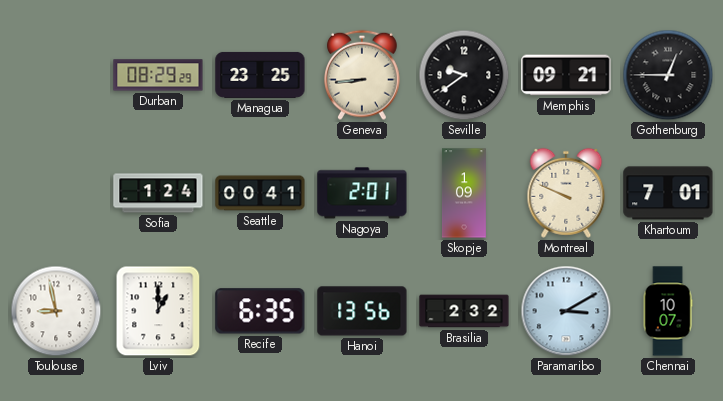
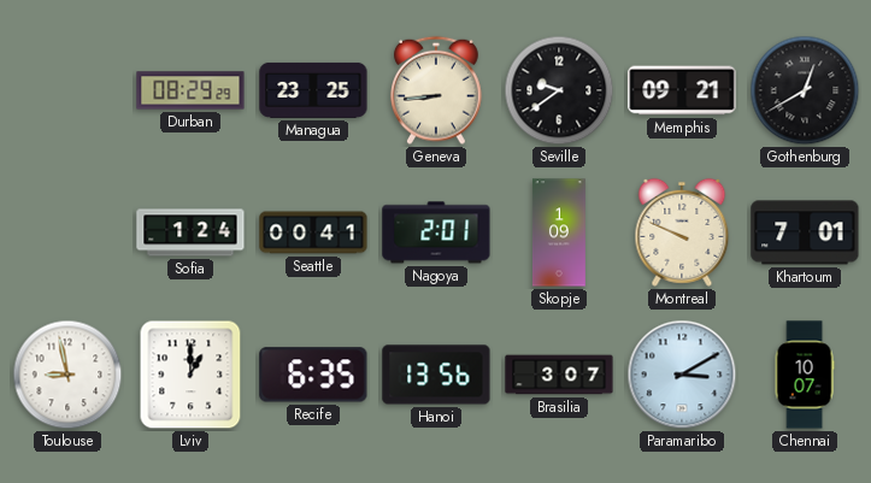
Gothenburg: 12:45 -> 12:40
Brasilia: 2:32 -> 3:07
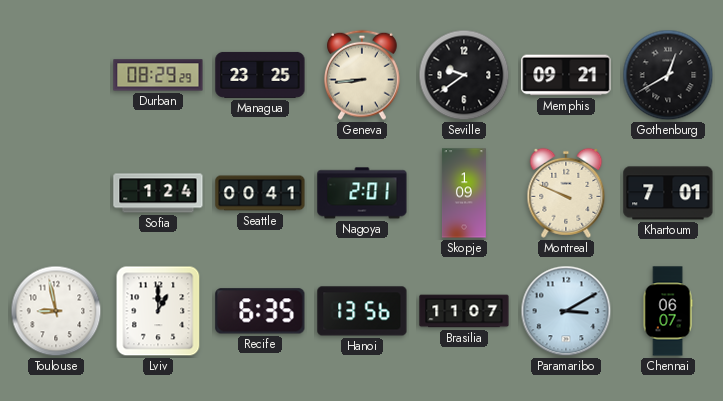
Brasilia: 3:07 -> 11:07
Chennai: 10:07 -> 06:07
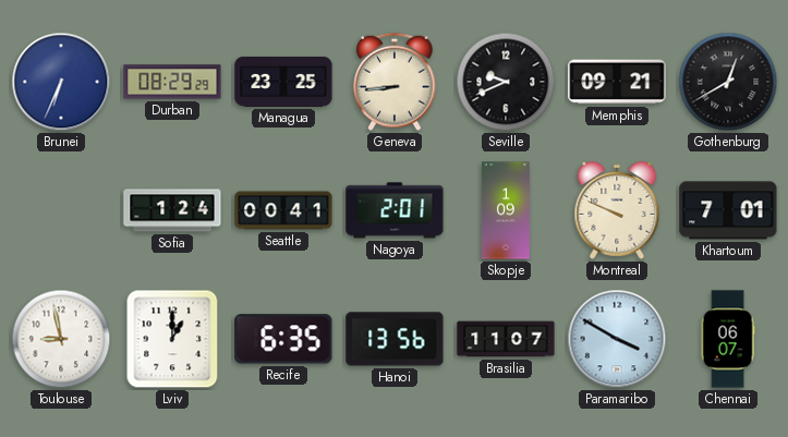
Brunei: none -> 6:34
Seville: 9:39 -> 9:41
Paramaribo: 3:10 -> 3:50
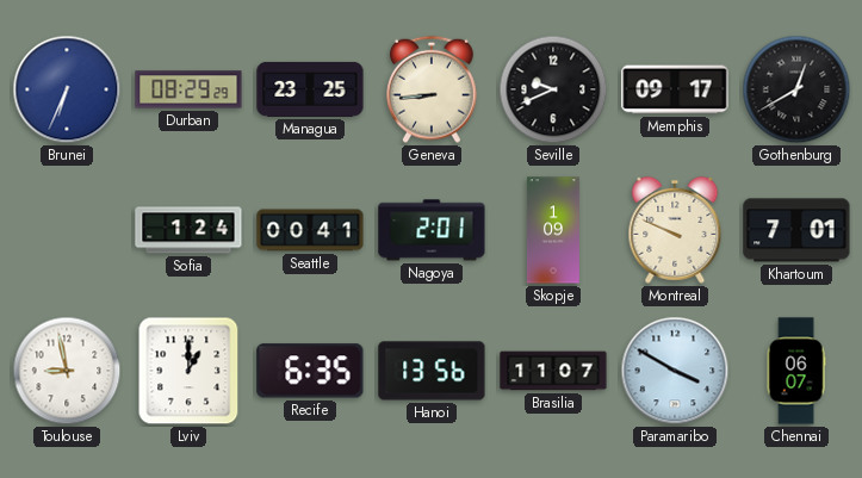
Memphis: 09:21 -> 09:17
